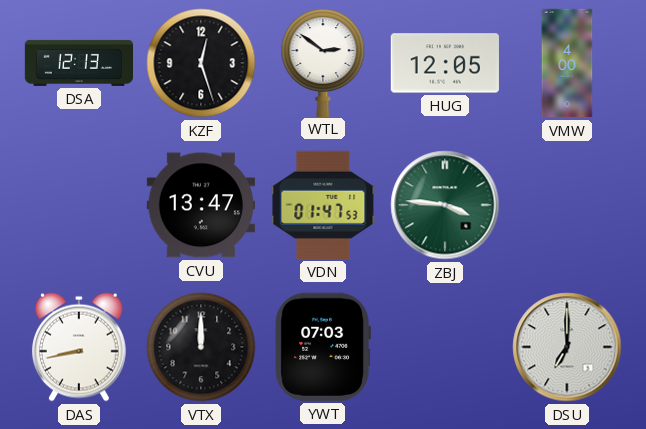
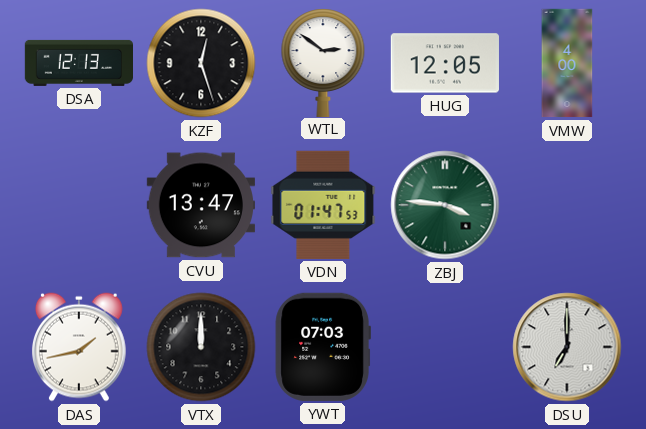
DAS: 8:43 -> 1:43
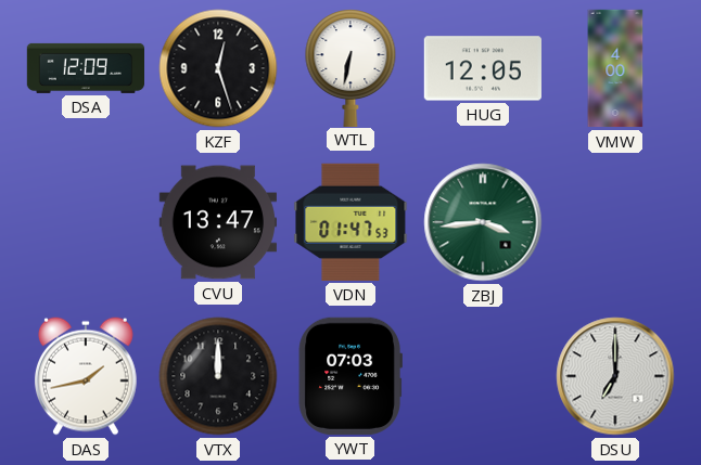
DSA: 12:13 -> 12:09
WTL: 2:51 -> 6:32
ZBJ: 3:46 -> 3:44
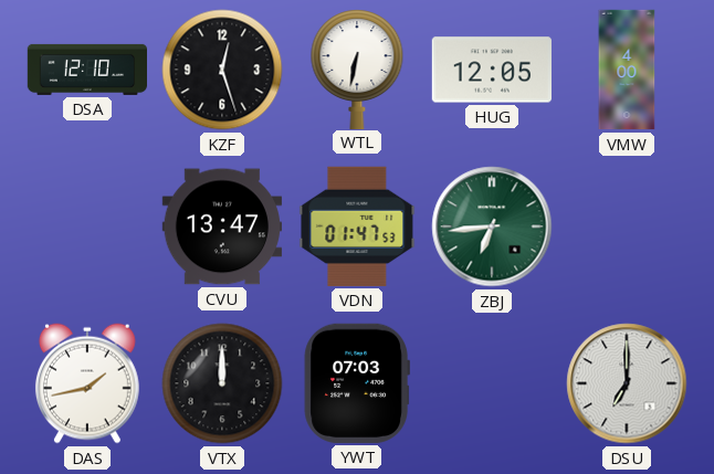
DSA: 12:09 -> 12:10
ZBJ: 3:44 -> 6:44
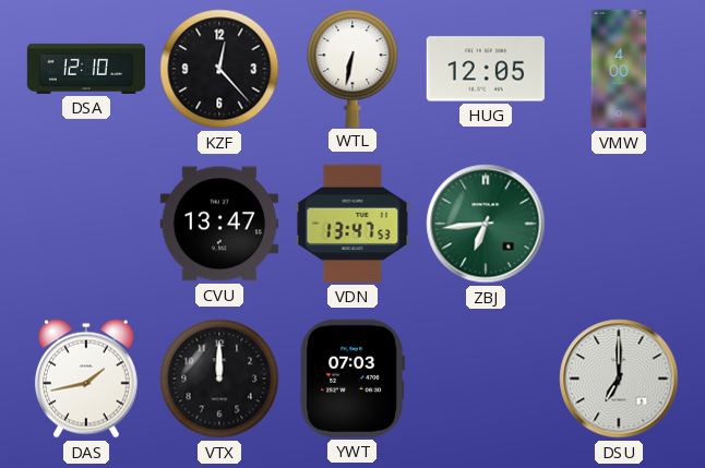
KZF: 12:27 -> 12:23
VDN: 01:47 -> 13:47
